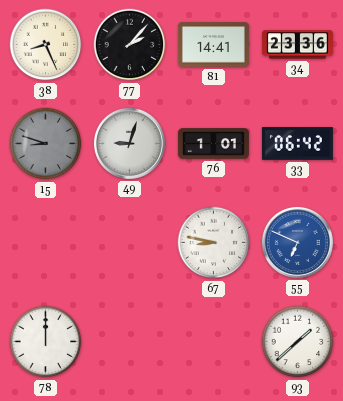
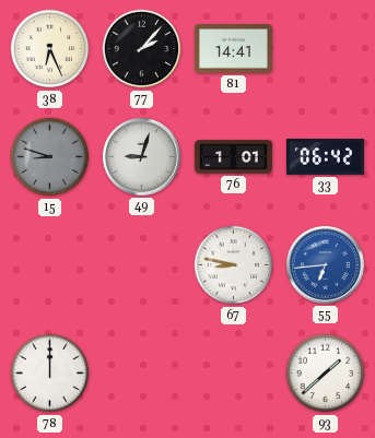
38: 8:26 -> 6:26
34: 23:36 -> none
55: 6:49 -> 6:44
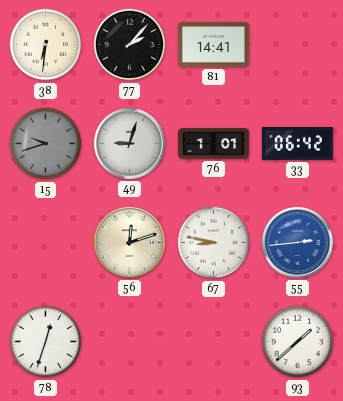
38: 6:26 -> 6:31
15: 8:48 -> 9:42
56: none -> 12:12
55: 6:44 -> 2:44
78: 12:00 -> 12:33
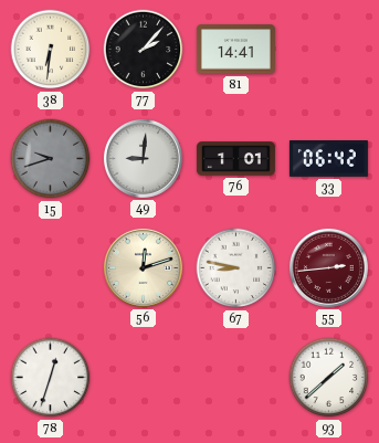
49: 9:03 -> 9:01
55 dial: blue -> burgundy
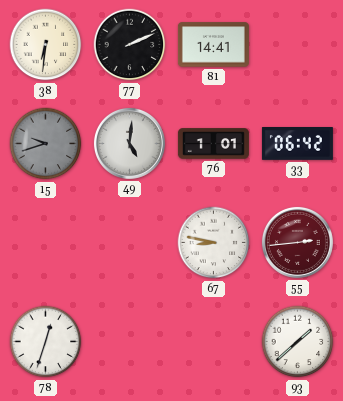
77: 2:07 -> 2:11
49: 9:01 -> 5:01
56: 12:12 -> none
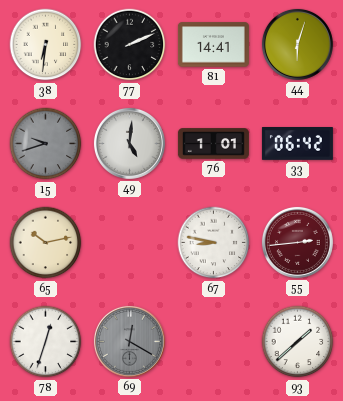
44: none -> 6:03
65: none -> 10:13
69: none -> 12:20
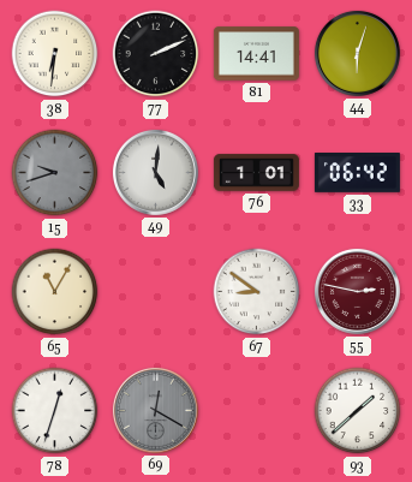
65: 10:13 -> 11:05
67: 8:47 -> 8:51
55: 2:44 -> 2:47
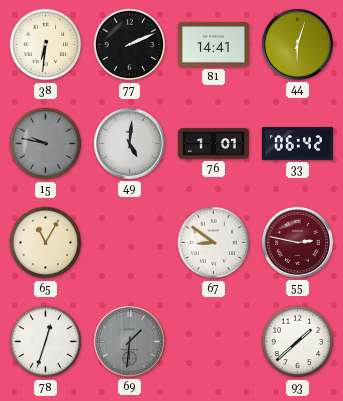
15: 9:42 -> 9:47
69: 12:20 -> 1:31
